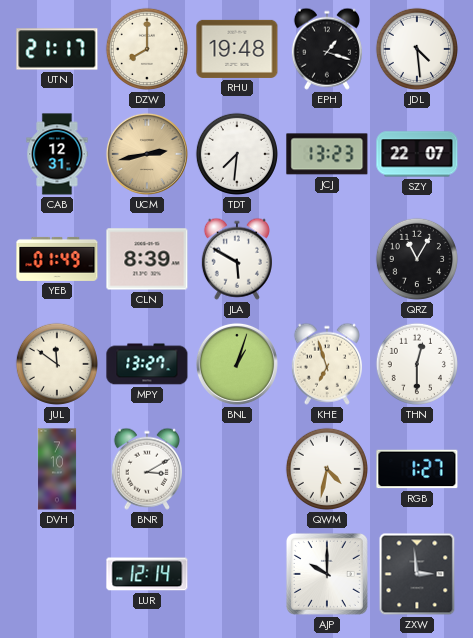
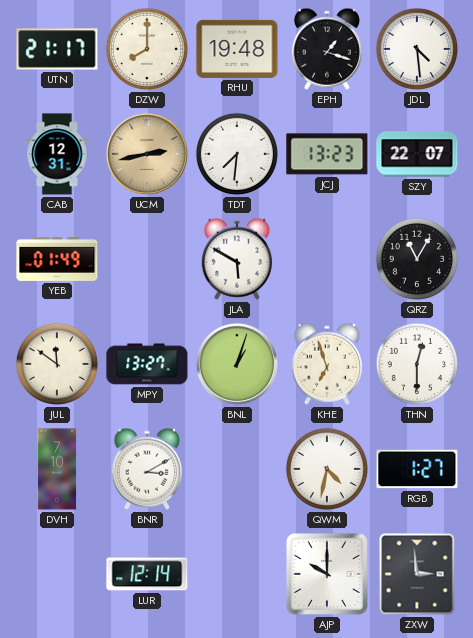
CLN: 8:39 -> none
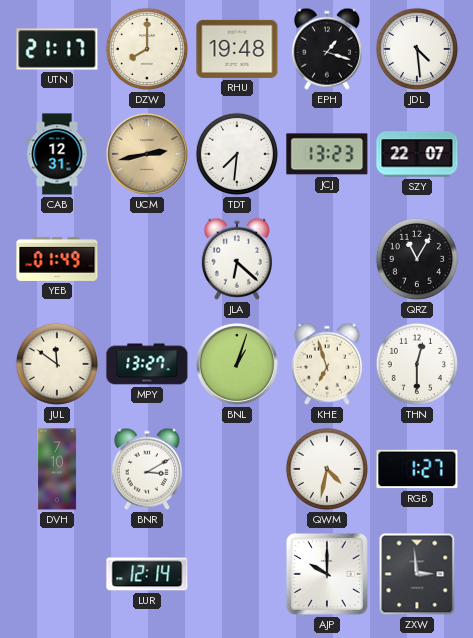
JLA: 5:50 -> 6:22
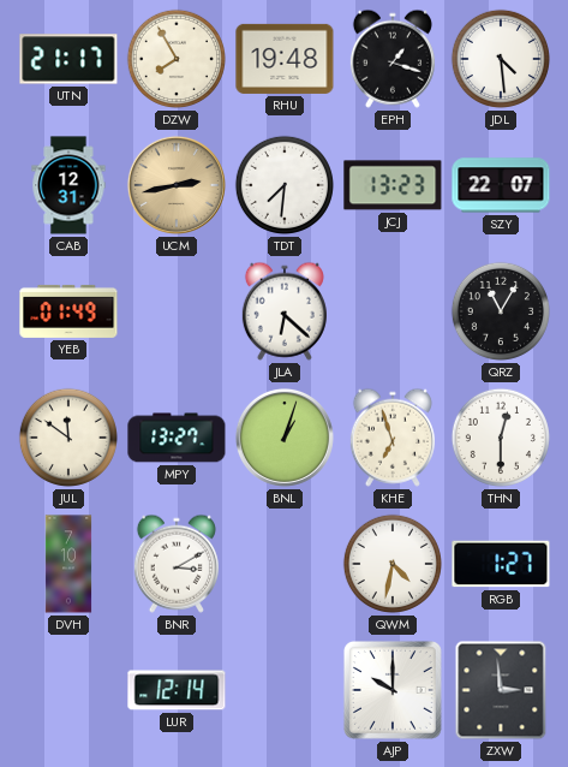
DZW: 8:00 -> 7:55
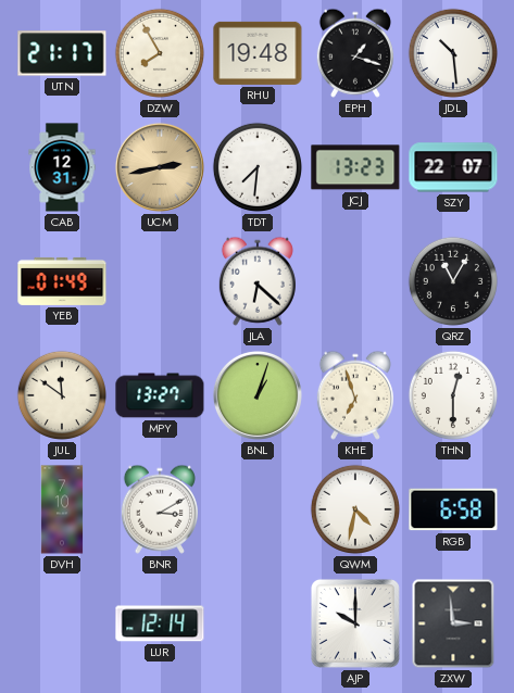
JDL: 4:29 -> 10:29
RGB: 1:27 -> 6:58
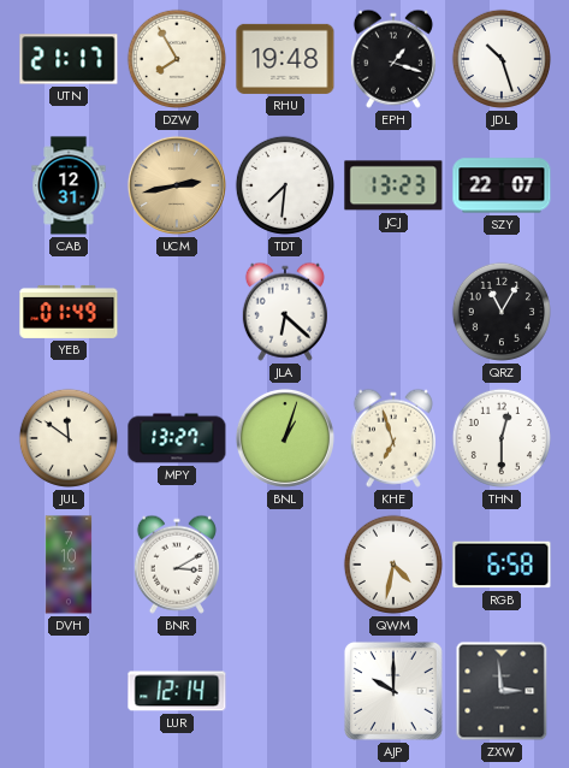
JDL: 10:29 -> 10:27
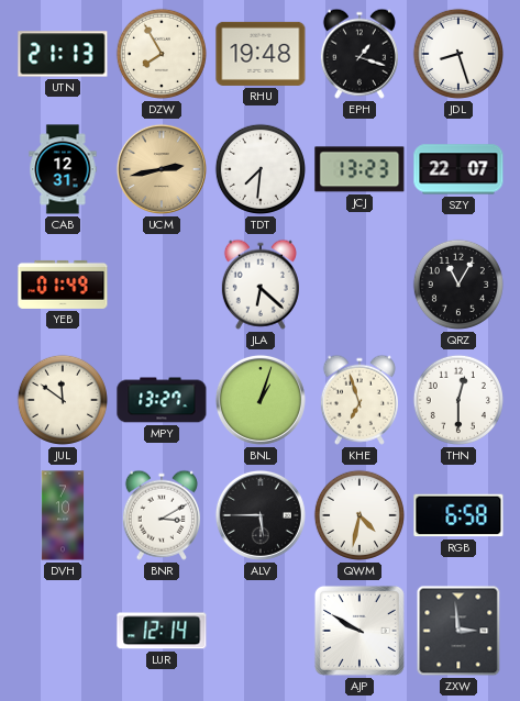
UTN: 21:17 -> 21:13
JDL: 10:27 -> 8:27
ALV: none -> 5:45
AJP: 10:00 -> 9:50
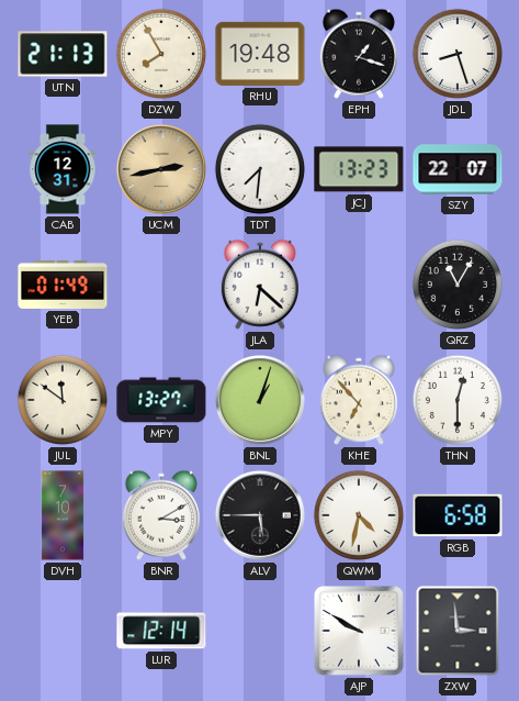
KHE: 6:57 -> 6:53
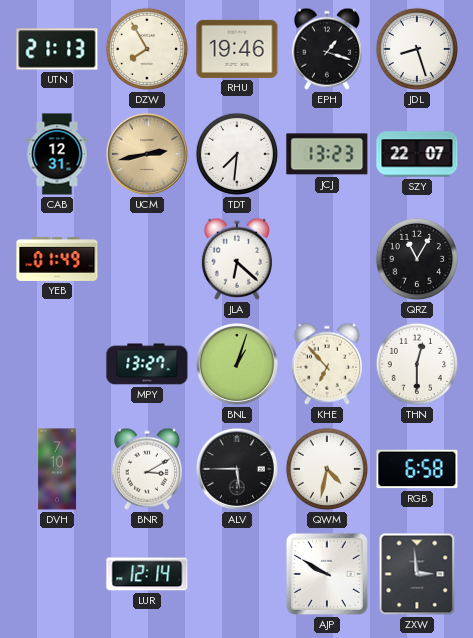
RHU: 19:48 -> 19:46
JUL: 11:51 -> none
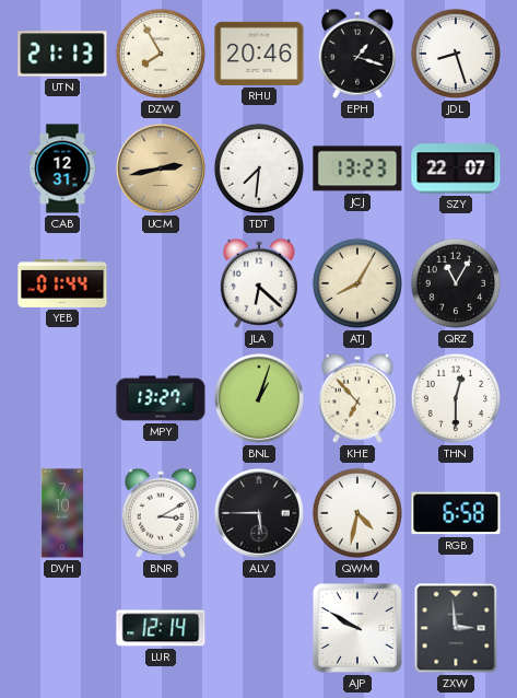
RHU: 19:46 -> 20:46
YEB: 01:49 -> 01:44
ATJ: none -> 8:05
